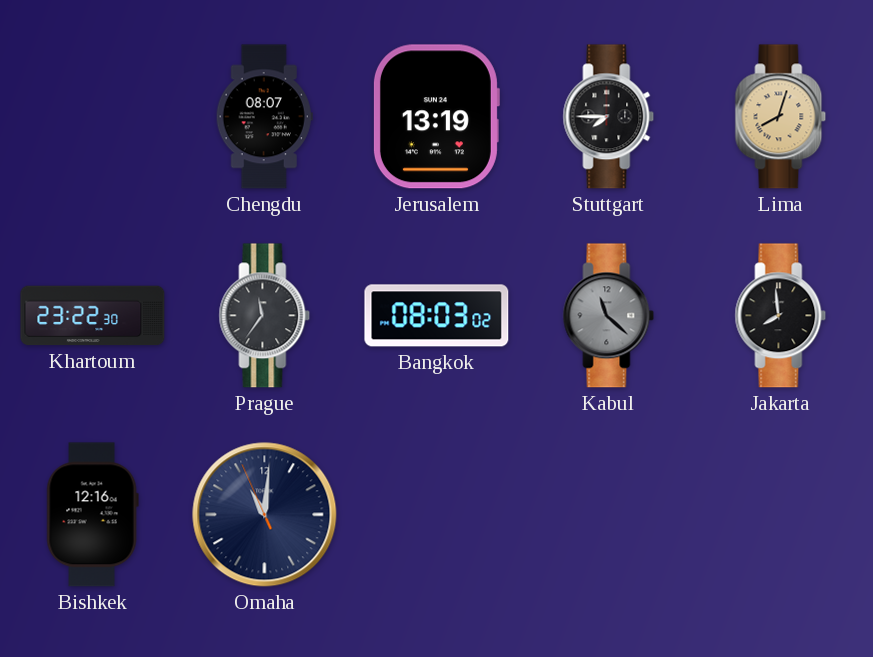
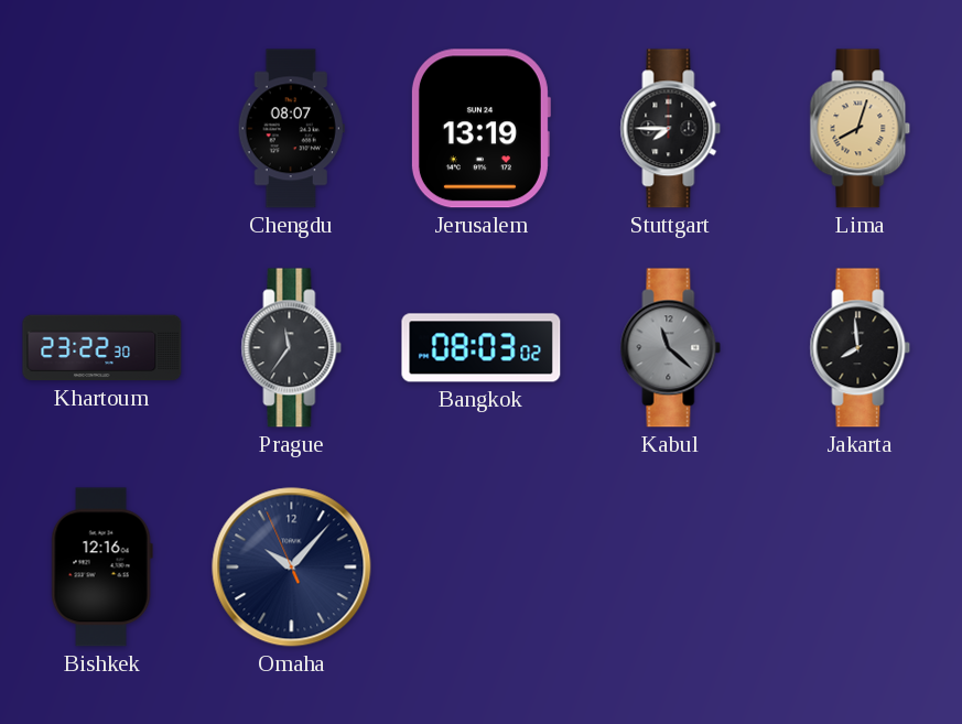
Omaha: 11:00 -> 10:06
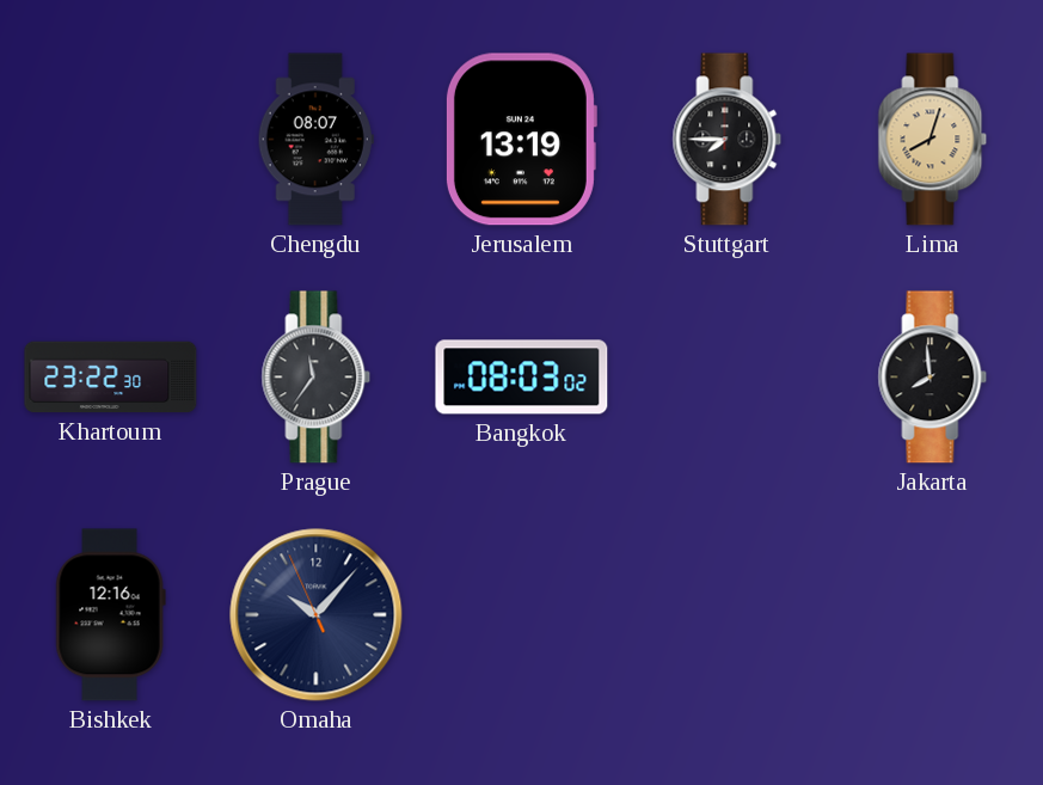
Kabul: 11:22 -> none
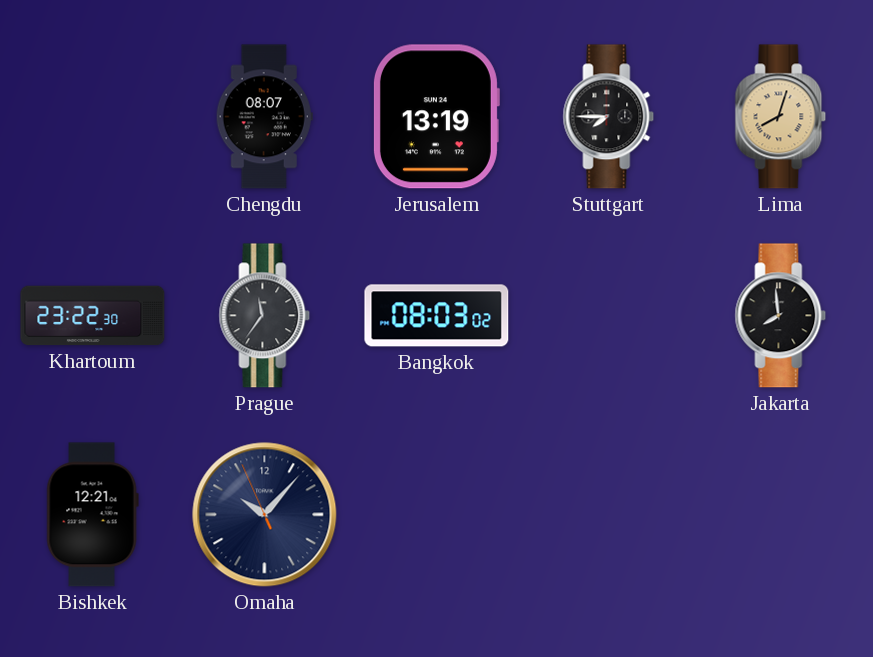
Bishkek: 12:16 -> 12:21
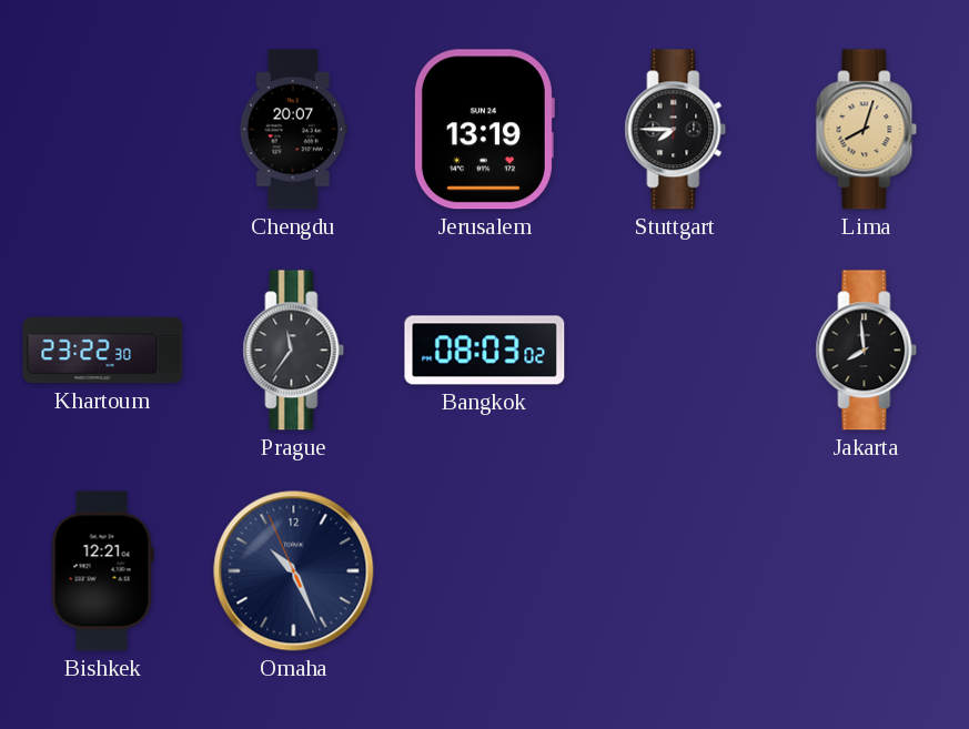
Chengdu: 08:07 -> 20:07
Omaha: 10:06 -> 10:25
